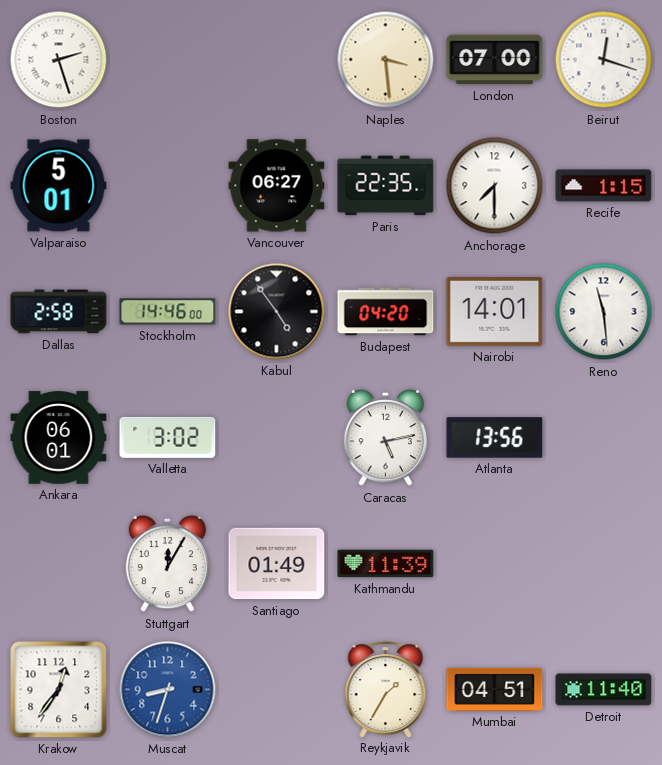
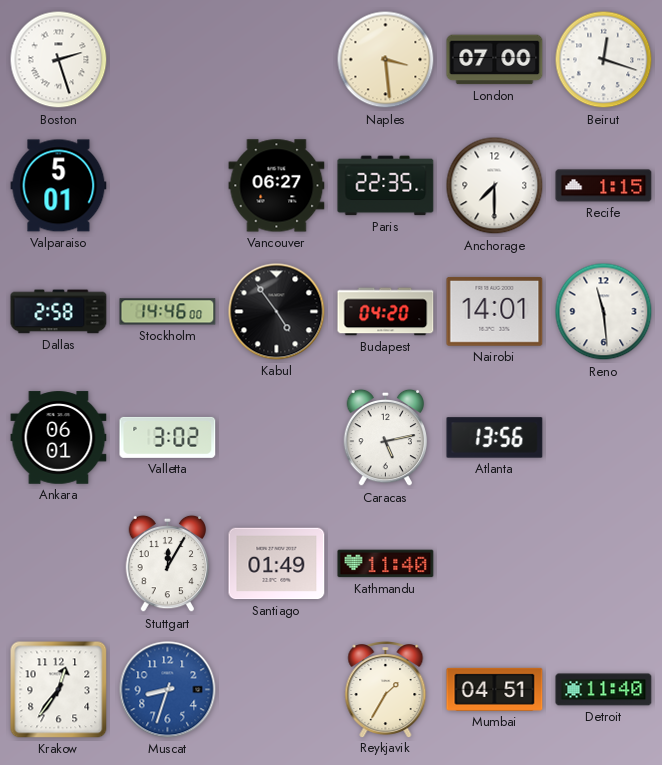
Kathmandu: 11:39 -> 11:40
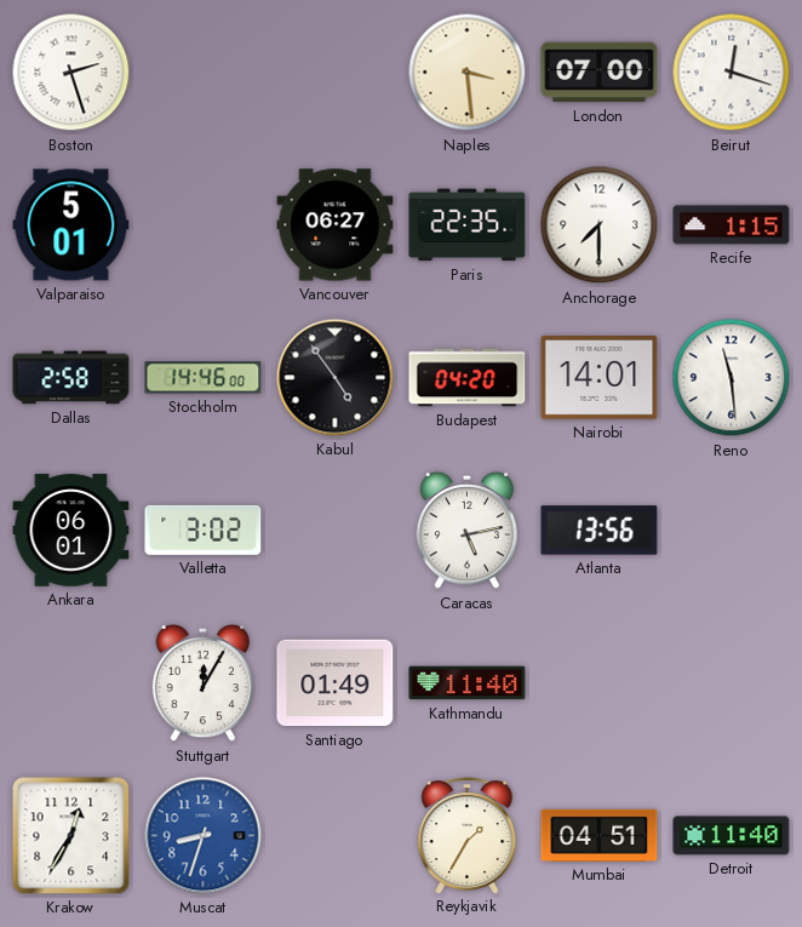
Krakow: 12:36 -> 12:35
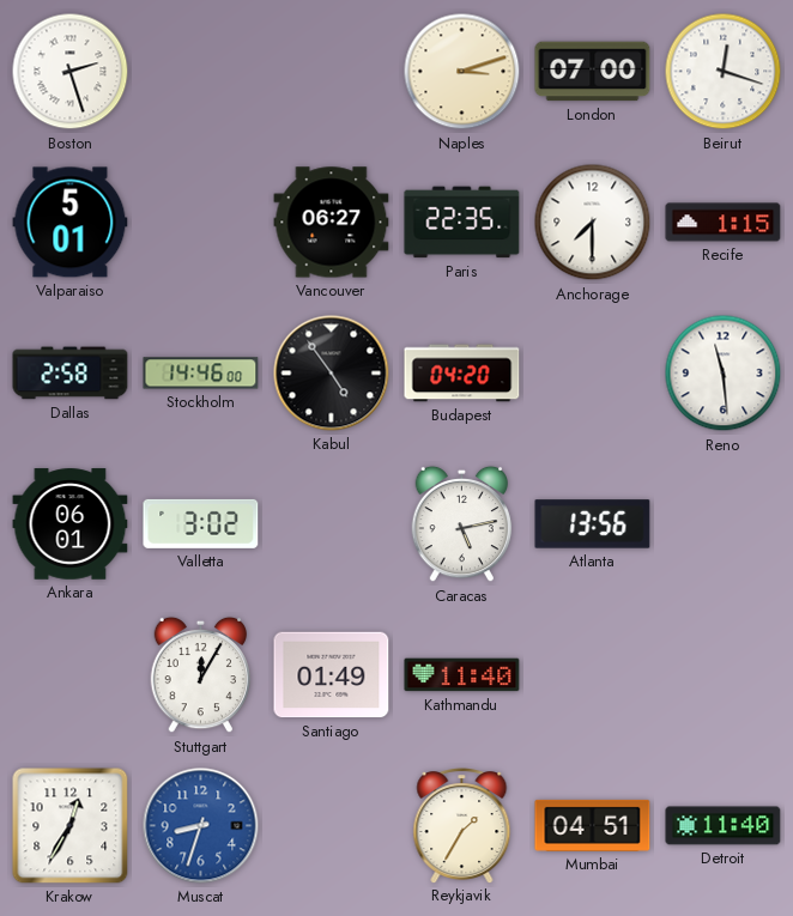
Naples: 3:29 -> 3:12
Nairobi: 14:01 -> none
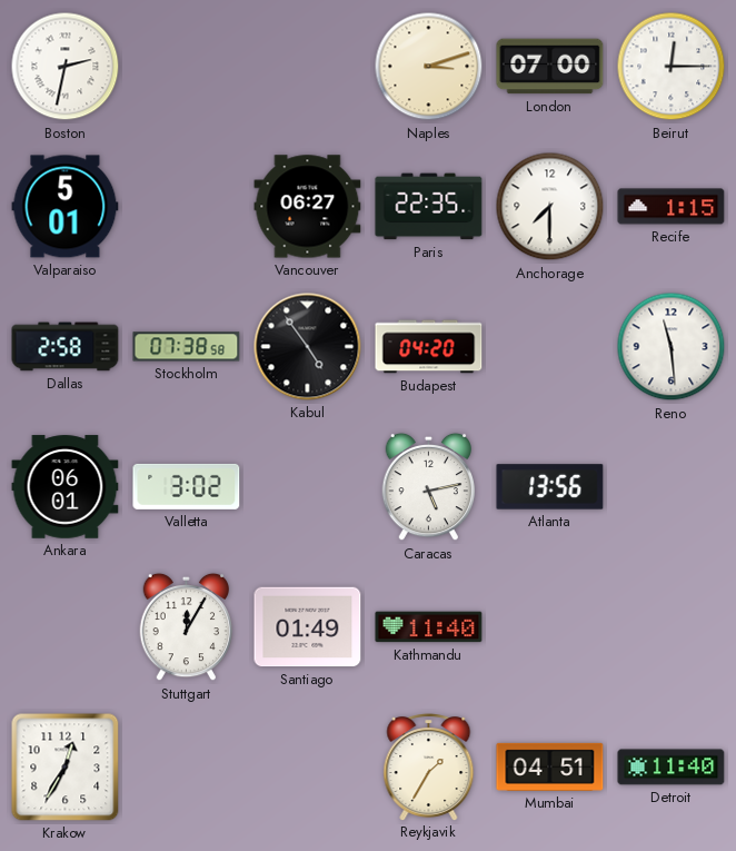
Boston: 2:27 -> 2:32
Beirut: 12:18 -> 12:15
Stockholm: 14:46 -> 07:38
Muscat: 8:33 -> none
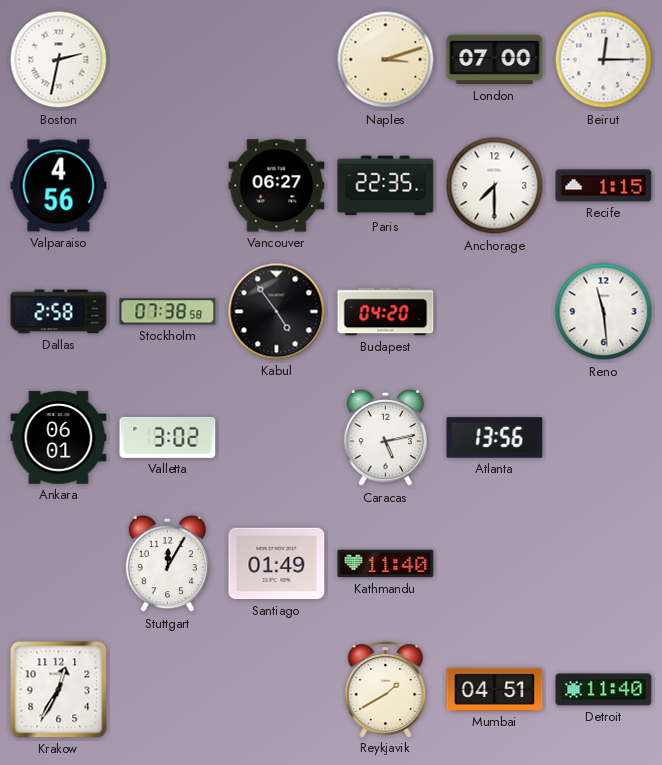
Valparaiso: 5:01 -> 4:56
Reykjavik: 1:35 -> 1:40
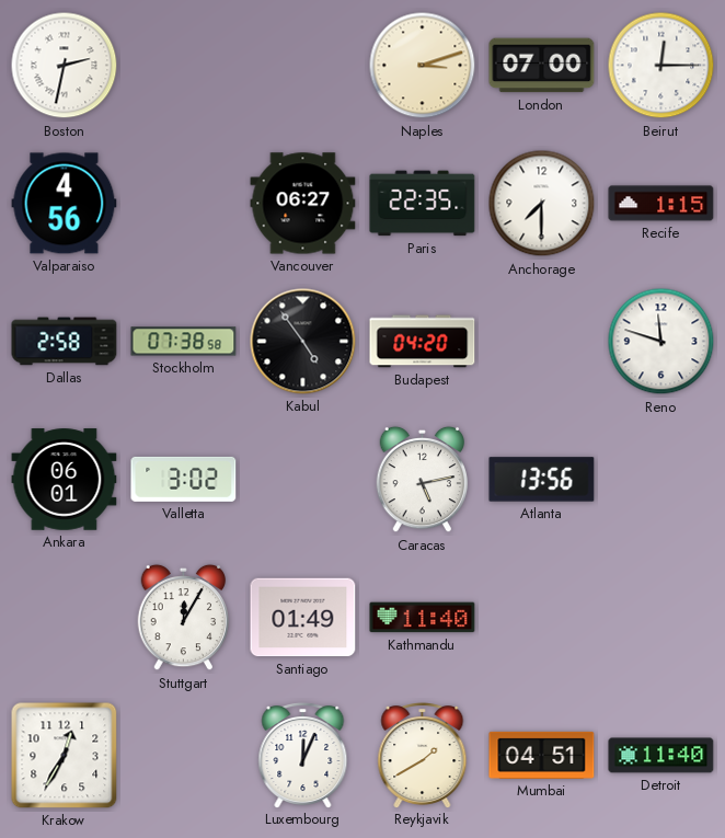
Reno: 11:29 -> 11:48
Luxembourg: none -> 12:04
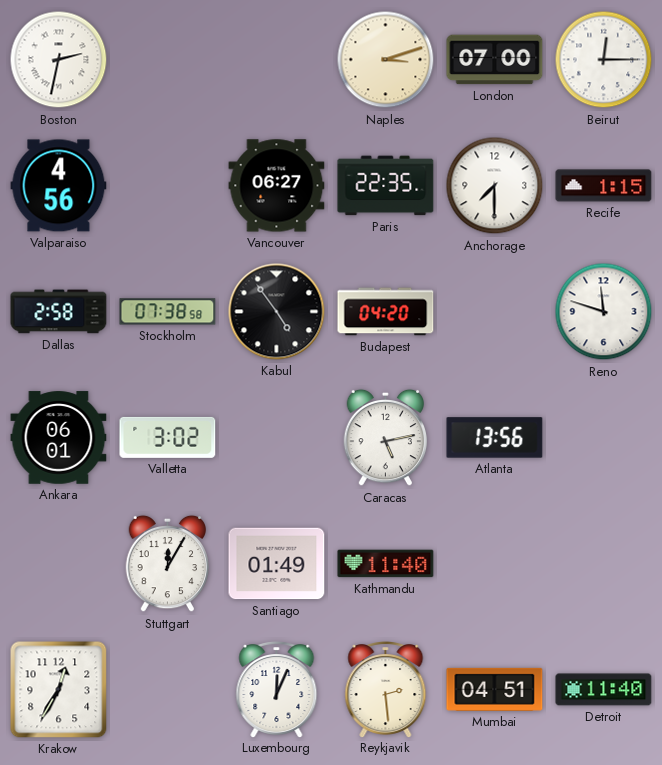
Reykjavik: 1:40 -> 2:29
